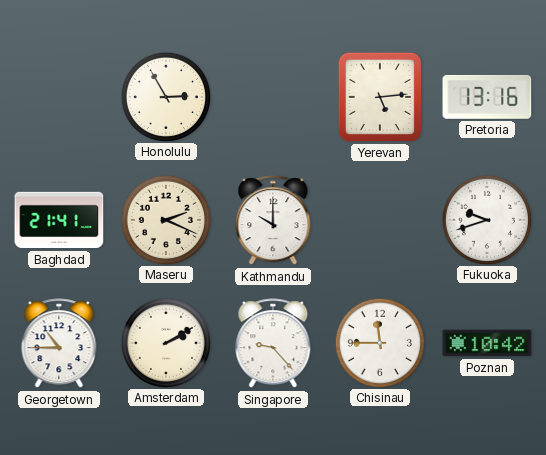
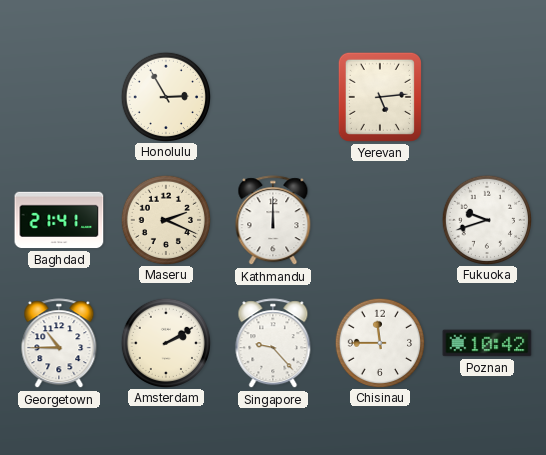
Pretoria: 13:16 -> none
Kathmandu: 10:00 -> 12:00
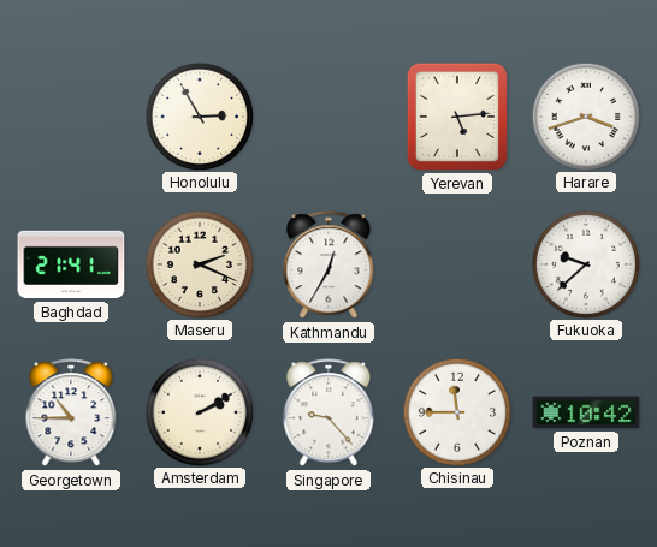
Harare: none -> 3:42
Kathmandu: 12:00 -> 12:35
Fukuoka: 9:42 -> 9:38
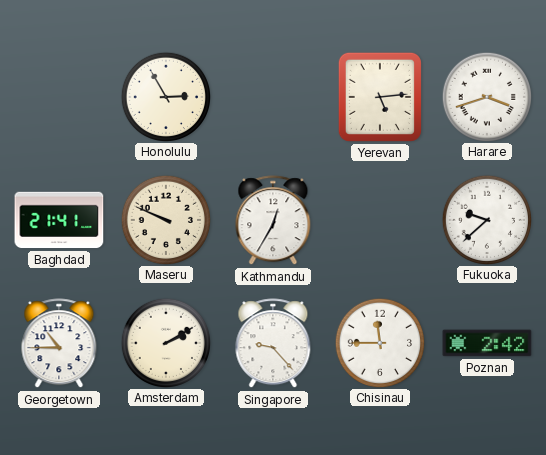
Maseru: 2:19 -> 9:49
Poznan: 10:42 -> 2:42
